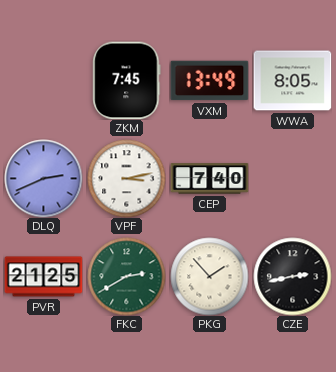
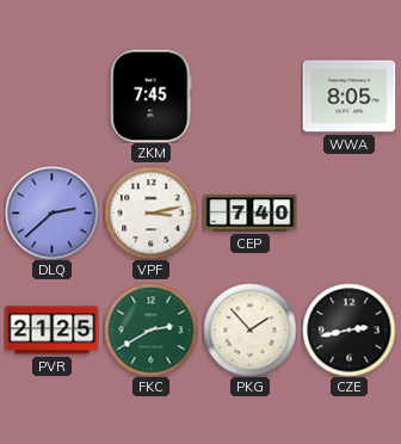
VXM: 13:49 -> none
DLQ: 2:41 -> 2:38
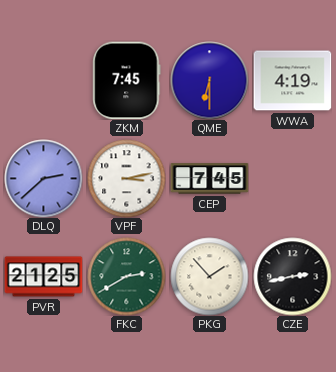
QME: none -> 6:30
WWA: 8:05 -> 4:19
CEP: 7:40 -> 7:45
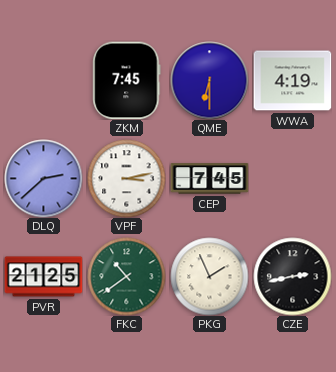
FKC: 2:40 -> 10:39
PKG: 1:53 -> 1:56
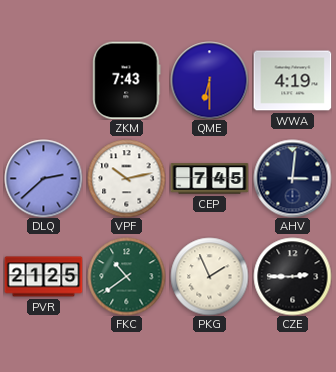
ZKM: 7:45 -> 7:43
VPF: 3:13 -> 10:13
AHV: none -> 3:01
CZE: 2:43 -> 2:45
